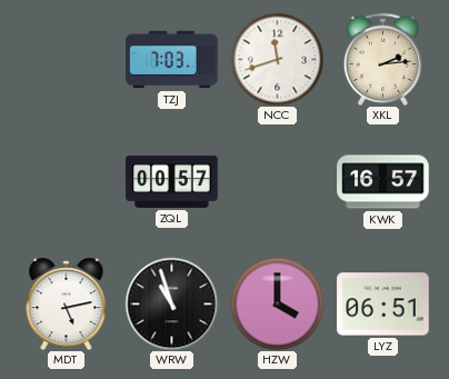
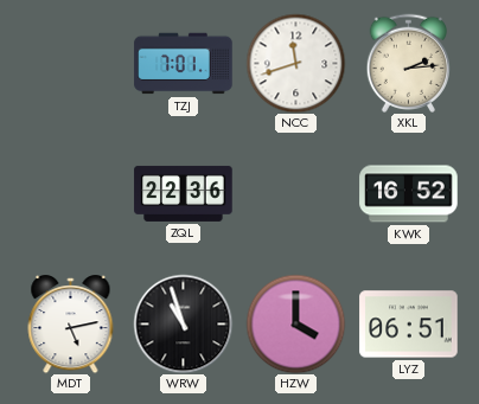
TZJ: 7:03 -> 7:01
ZQL: 00:57 -> 22:36
KWK: 16:57 -> 16:52
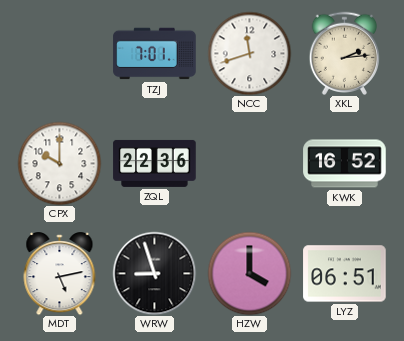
CPX: none -> 10:00
WRW: 10:57 -> 8:57
